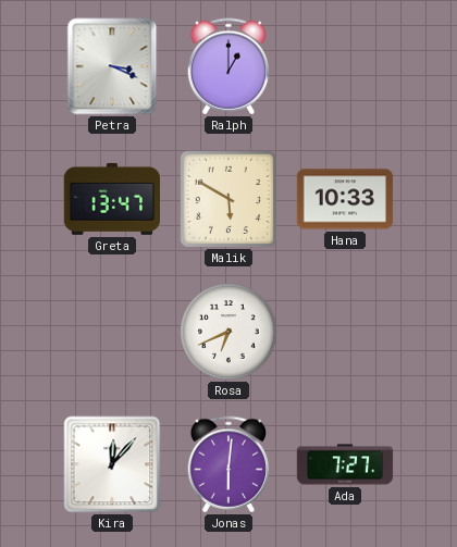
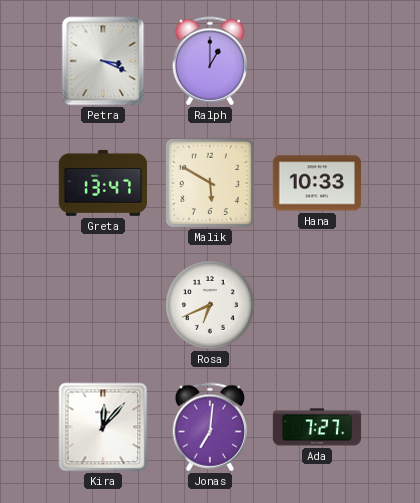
Jonas: 6:01 -> 7:01
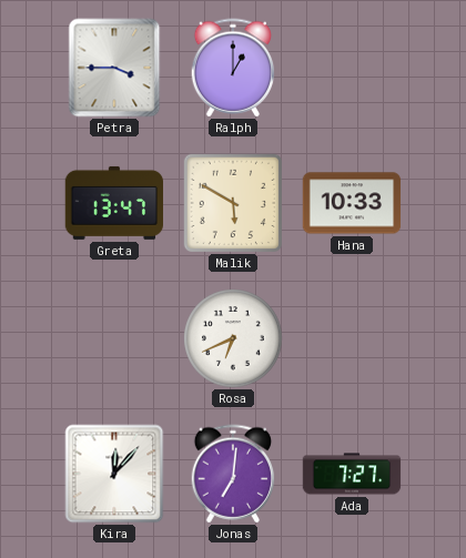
Petra: 3:19 -> 3:45
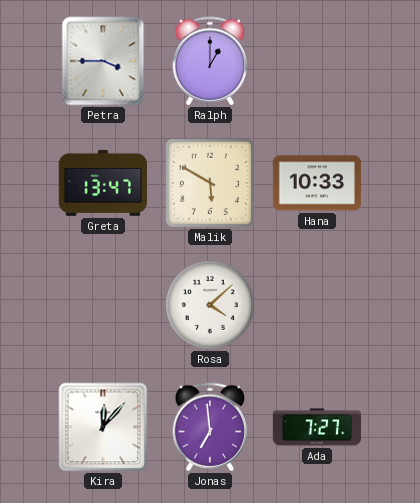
Rosa: 6:41 -> 4:08
Jonas: 7:01 -> 6:59
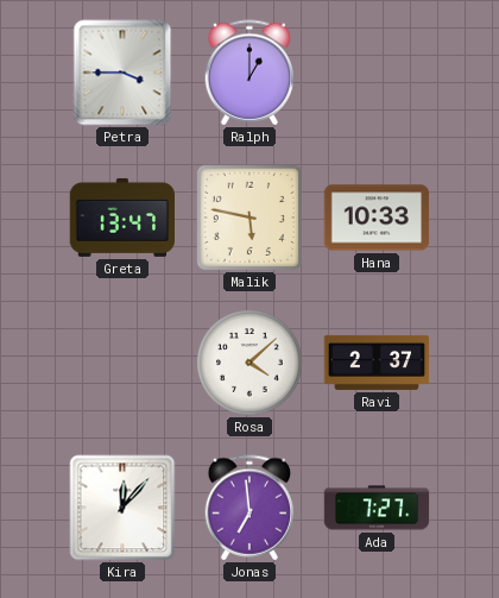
Malik: 5:50 -> 5:47
Ravi: none -> 2:37
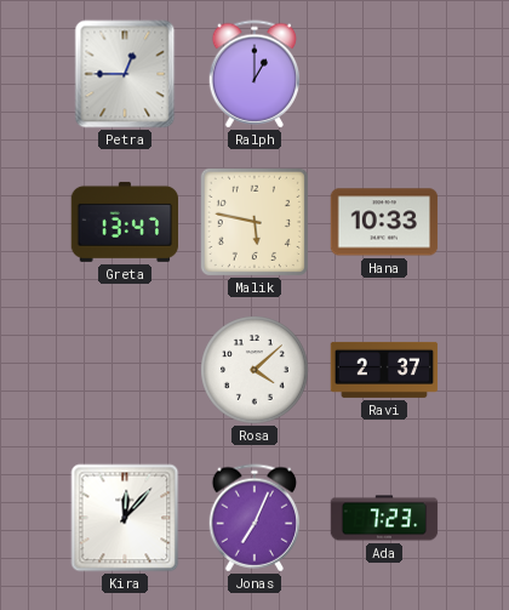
Petra: 3:45 -> 12:45
Jonas: 6:59 -> 7:04
Ada: 7:27 -> 7:23
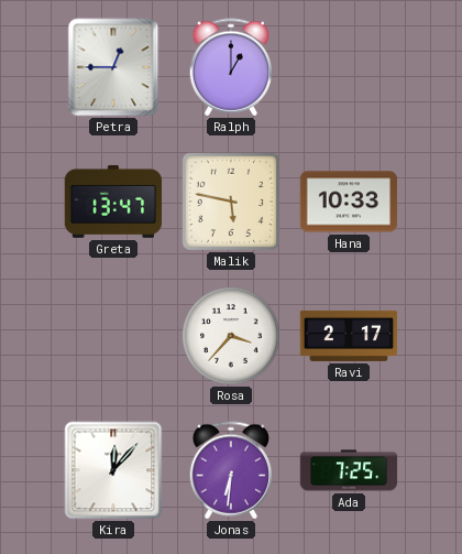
Rosa: 4:08 -> 3:37
Ravi: 2:37 -> 2:17
Jonas: 7:04 -> 6:31
Ada: 7:23 -> 7:25
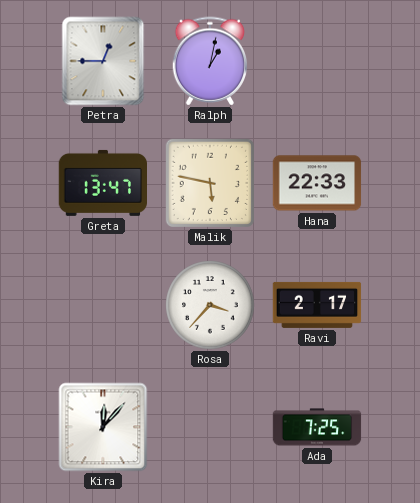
Ralph: 1:00 -> 1:02
Hana: 10:33 -> 22:33
Jonas: 6:31 -> none
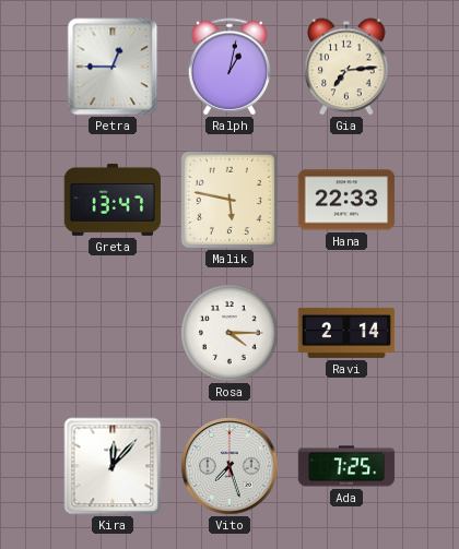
Gia: none -> 7:14
Rosa: 3:37 -> 4:15
Ravi: 2:17 -> 2:14
Vito: none -> 7:27
